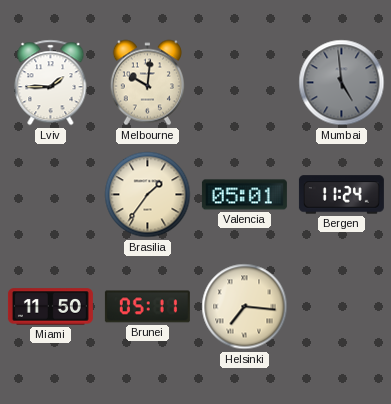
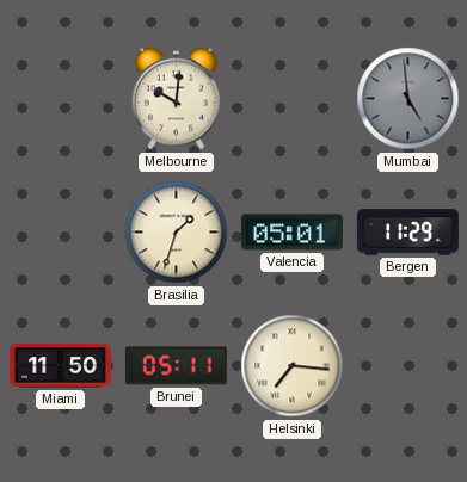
Lviv: 1:45 -> none
Brasilia: 1:36 -> 1:33
Bergen: 11:24 -> 11:29
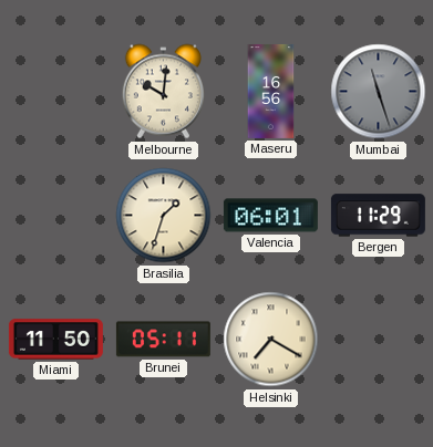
Maseru: none -> 16:56
Mumbai: 4:59 -> 11:27
Valencia: 05:01 -> 06:01
Helsinki: 7:16 -> 7:20
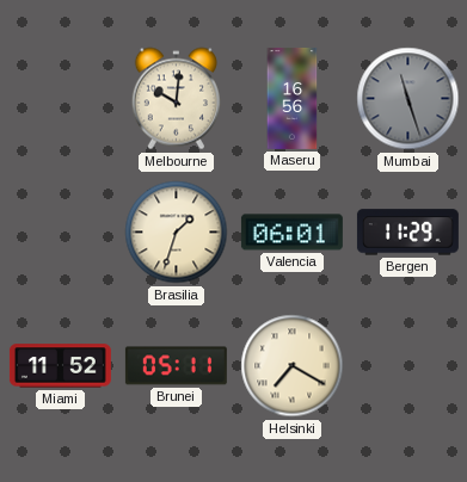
Miami: 11:50 -> 11:52
